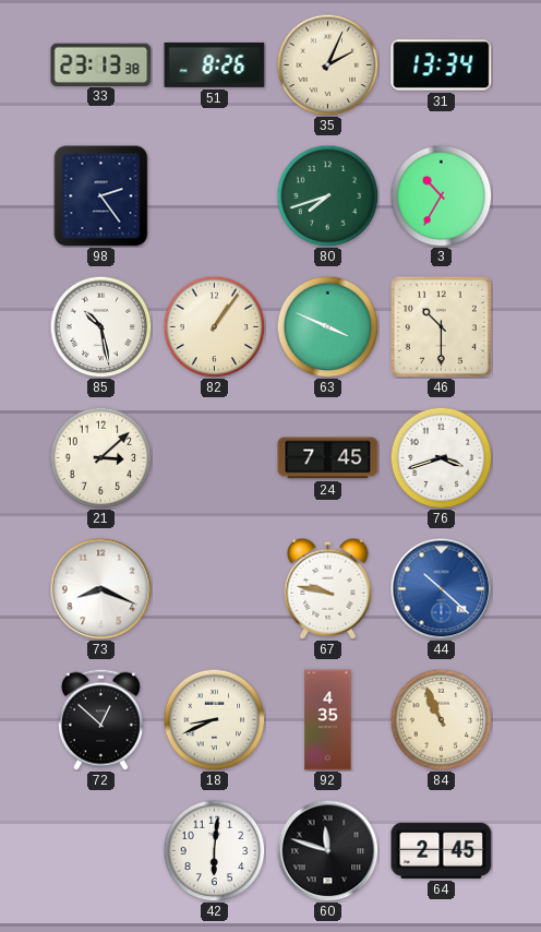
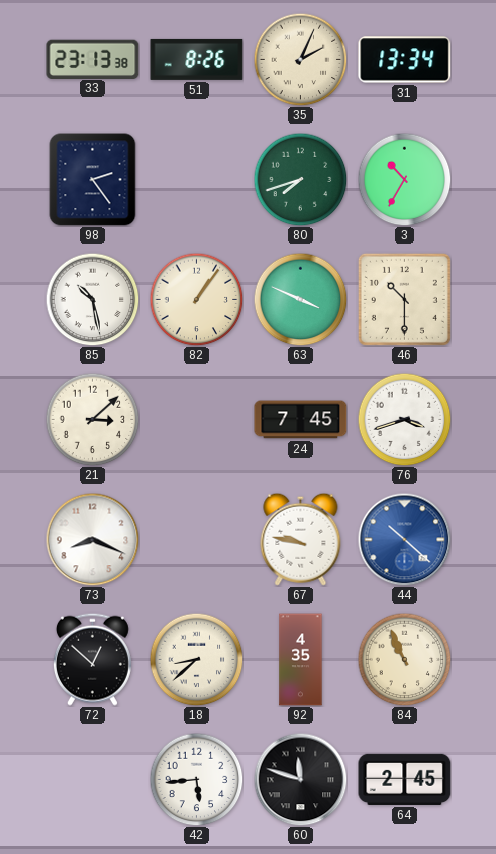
18: 8:41 -> 8:38
42: 6:01 -> 5:44
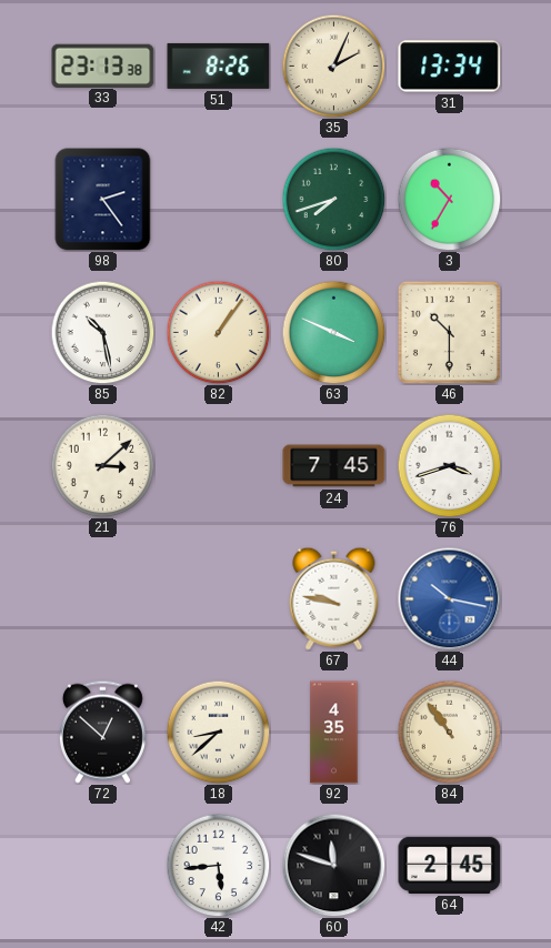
73: 8:19 -> none
44: 10:22 -> 10:17
84: 10:56 -> 10:54
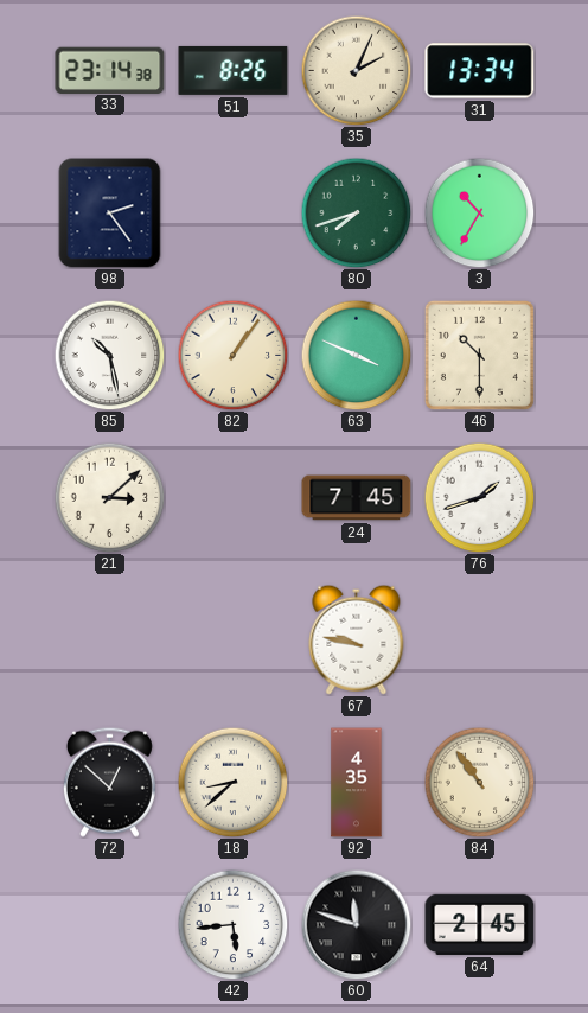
33: 23:13 -> 23:14
76: 3:42 -> 1:42
44: 10:17 -> none
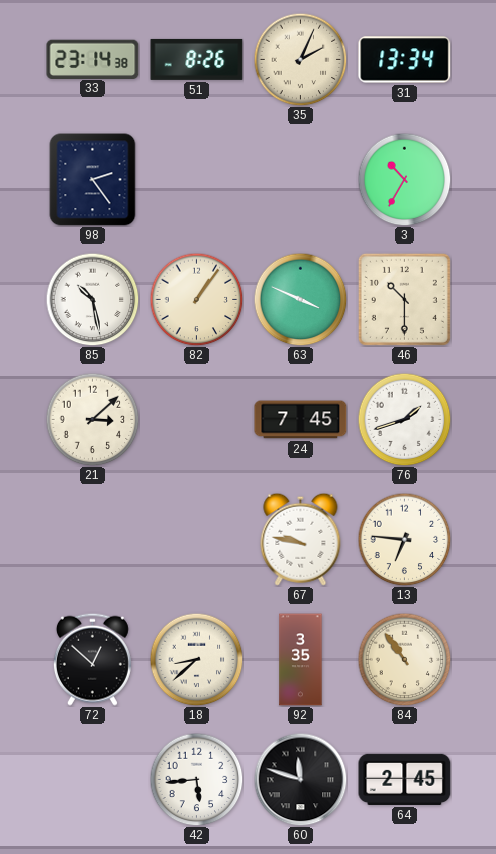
80: 7:42 -> none
13: none -> 6:46
92: 4:35 -> 3:35
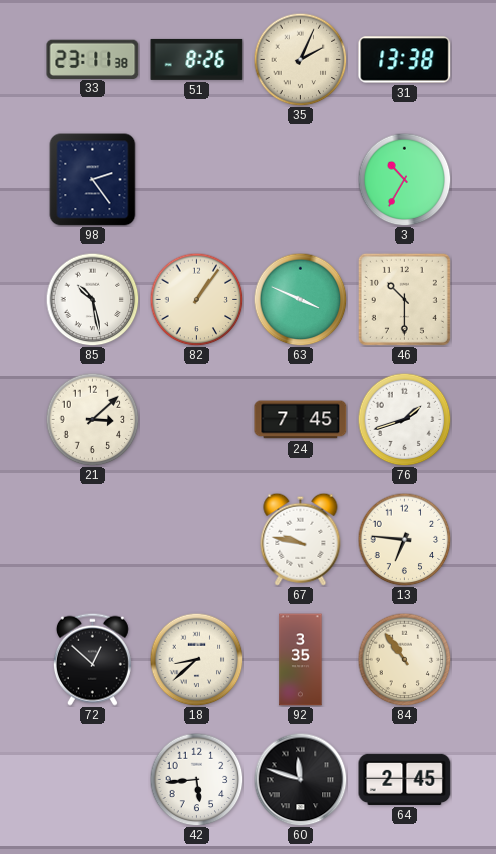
33: 23:14 -> 23:11
31: 13:34 -> 13:38
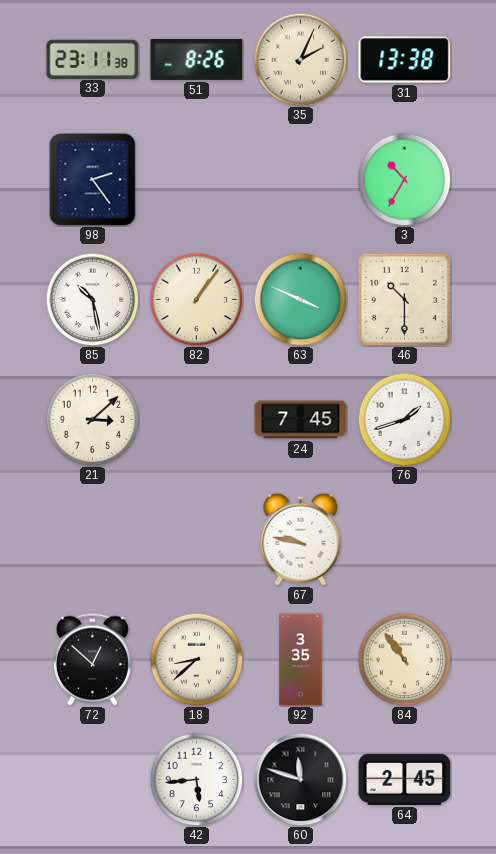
13: 6:46 -> none
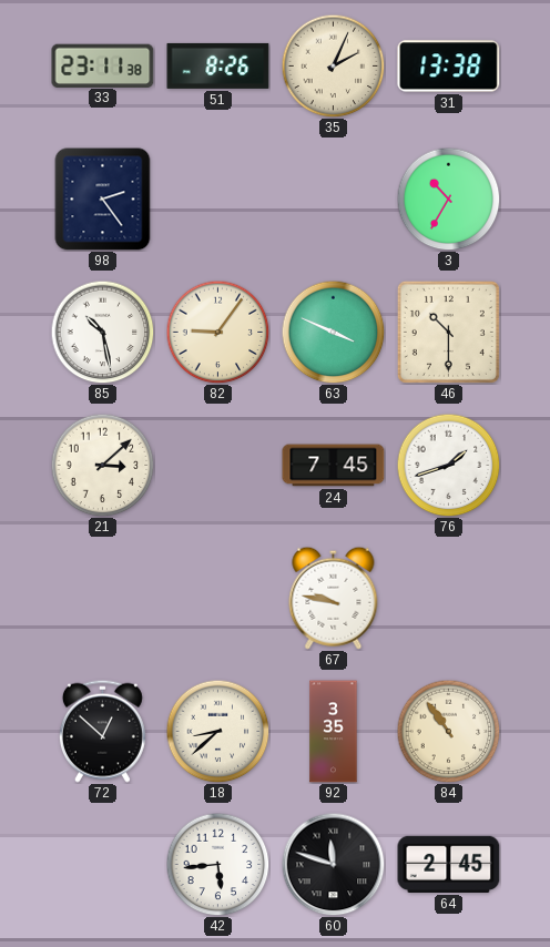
82: 1:06 -> 9:06
